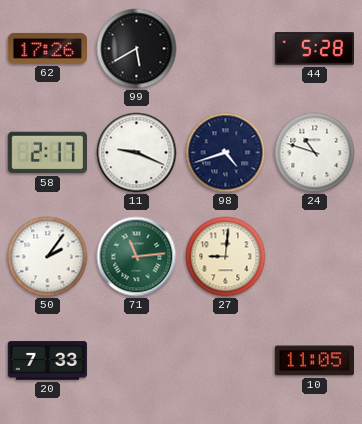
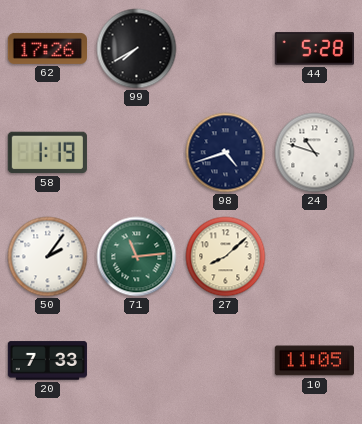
99: 5:40 -> 7:40
58: 2:17 -> 1:19
11: 9:19 -> none
27: 9:01 -> 8:08
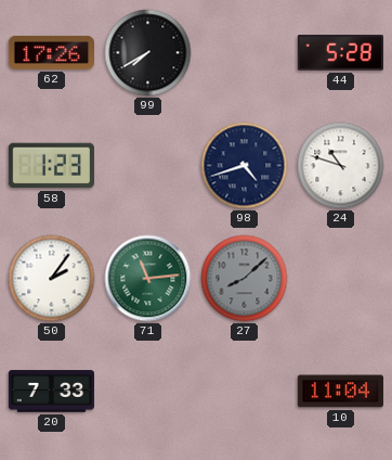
58: 1:19 -> 1:23
27 dial: cream -> grey
10: 11:05 -> 11:04
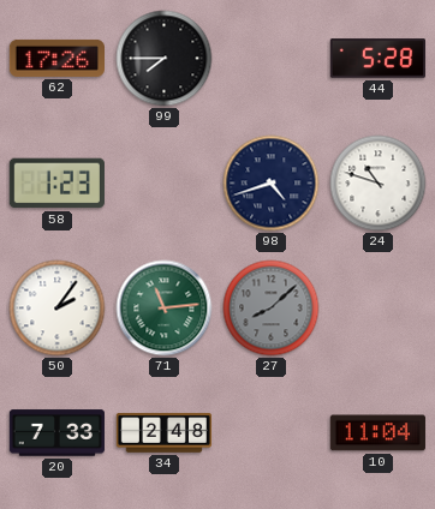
99: 7:40 -> 7:45
34: none -> 2:48
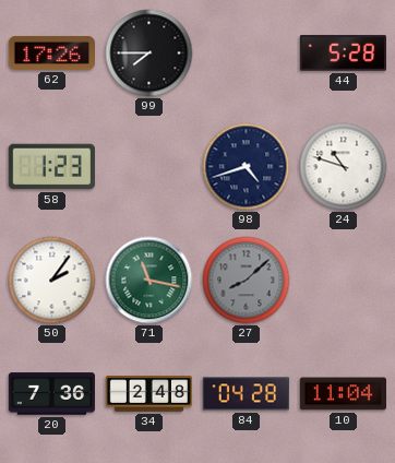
71: 11:14 -> 11:17
20: 7:33 -> 7:36
84: none -> 04:28
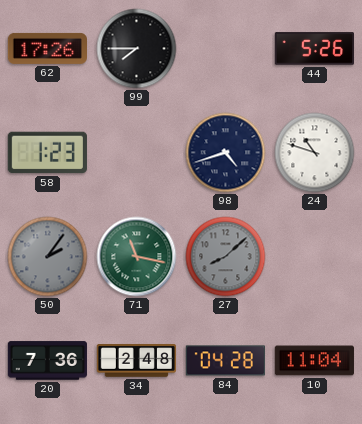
44: 5:28 -> 5:26
50 dial: white -> grey
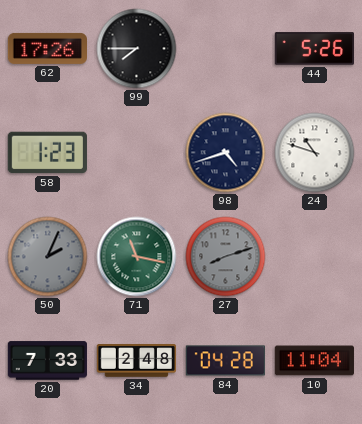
50: 2:06 -> 2:04
27: 8:08 -> 8:12
20: 7:36 -> 7:33
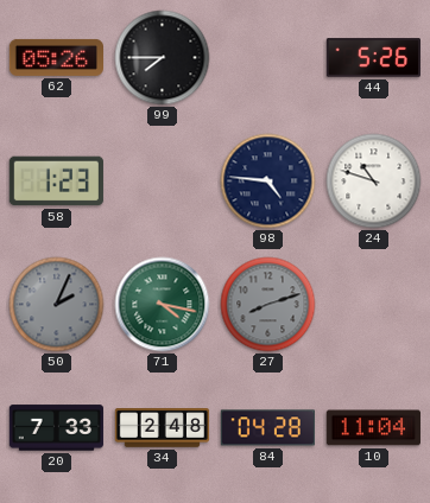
62: 17:26 -> 05:26
98: 4:42 -> 4:46
71: 11:17 -> 4:17
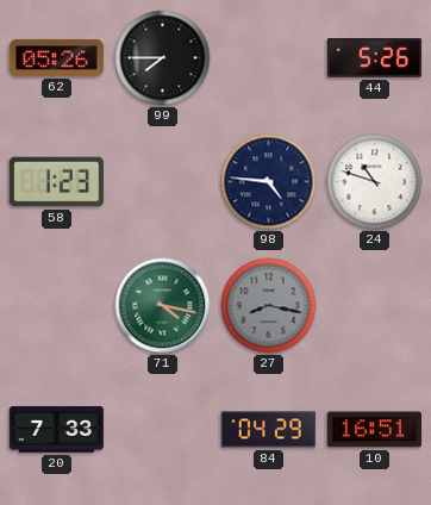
50: 2:04 -> none
27: 8:12 -> 8:17
34: 2:48 -> none
84: 04:28 -> 04:29
10: 11:04 -> 16:51
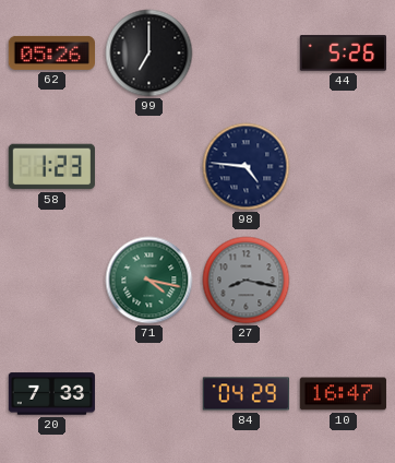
99: 7:45 -> 7:00
24: 10:48 -> none
10: 16:51 -> 16:47
